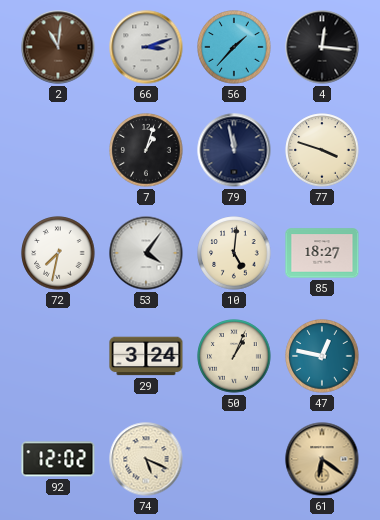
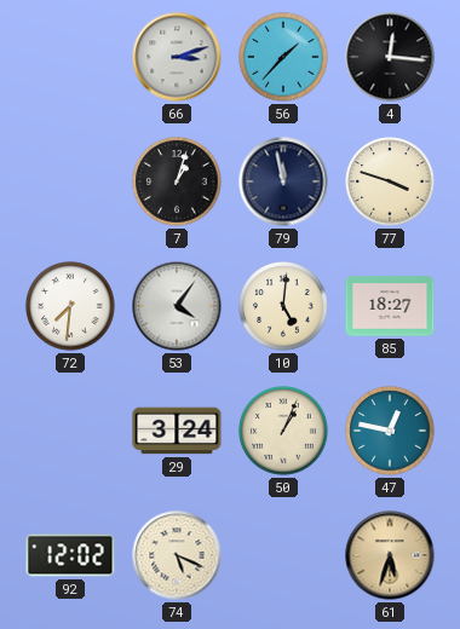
2: 11:01 -> none
72: 7:32 -> 7:31
61: 6:21 -> 5:33
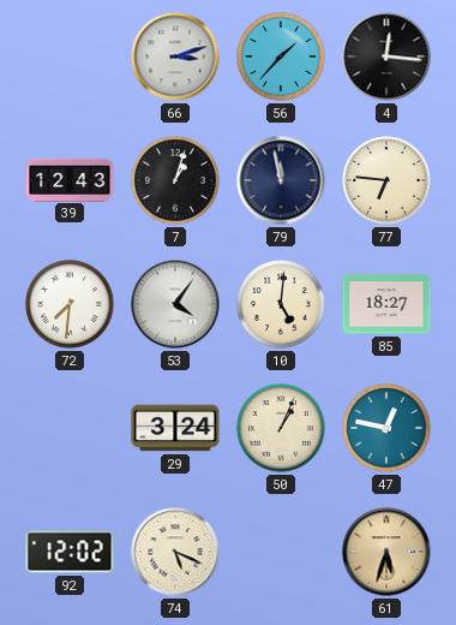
39: none -> 12:43
77: 3:48 -> 6:46
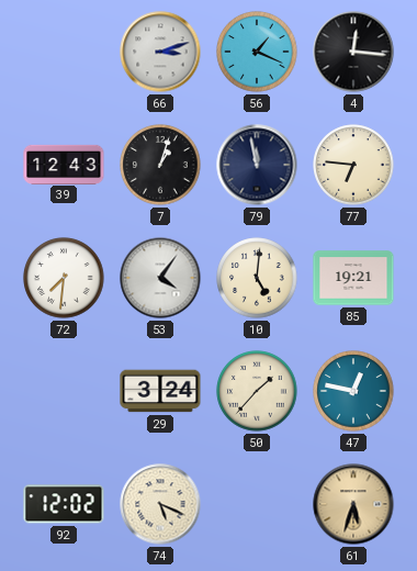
56: 1:37 -> 1:19
85: 18:27 -> 19:21
50: 1:04 -> 1:37
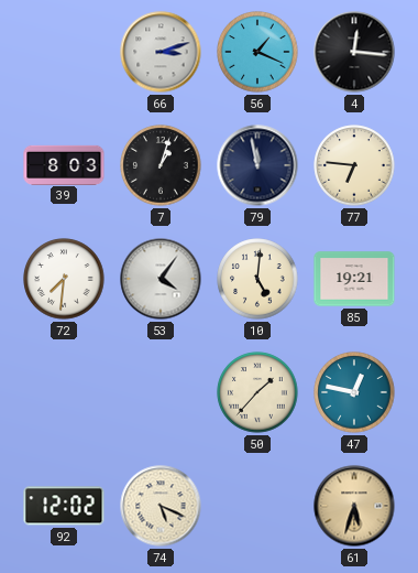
39: 12:43 -> 8:03
29: 3:24 -> none
